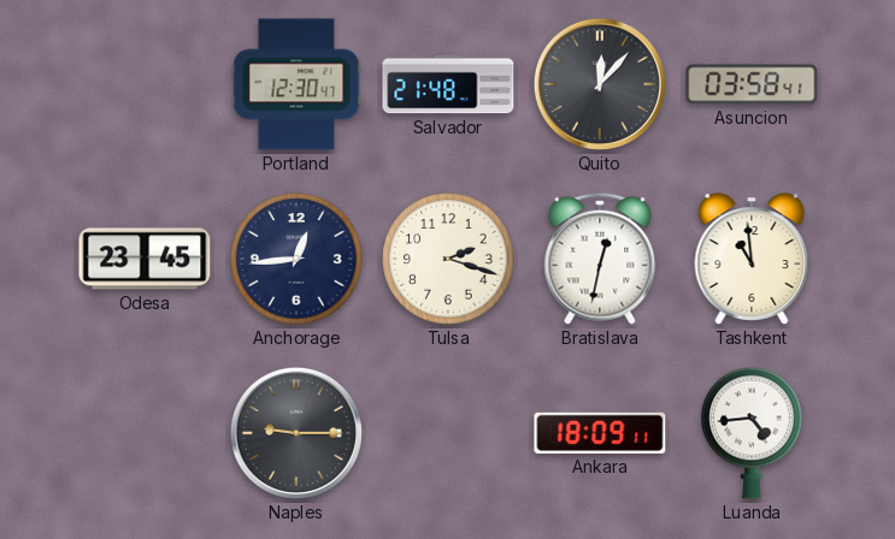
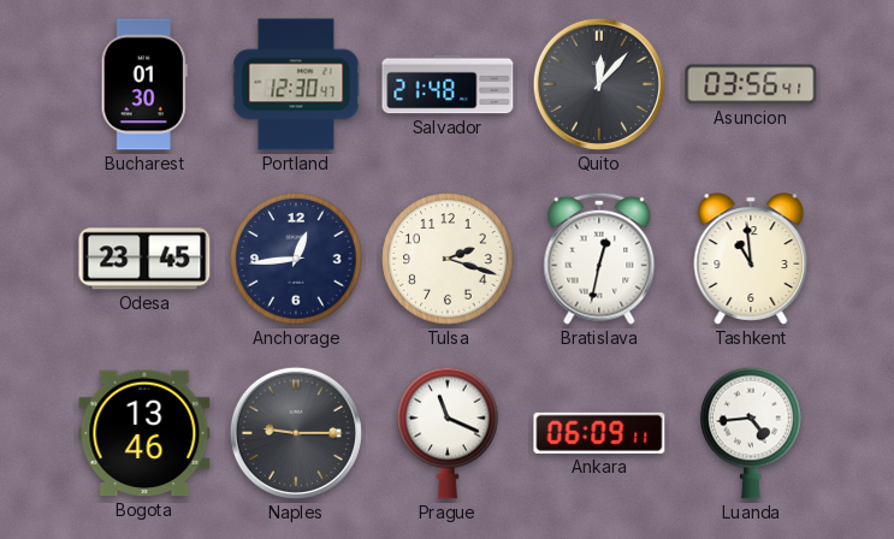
Bucharest: none -> 01:30
Asuncion: 03:58 -> 03:56
Bogota: none -> 13:46
Prague: none -> 11:19
Ankara: 18:09 -> 06:09
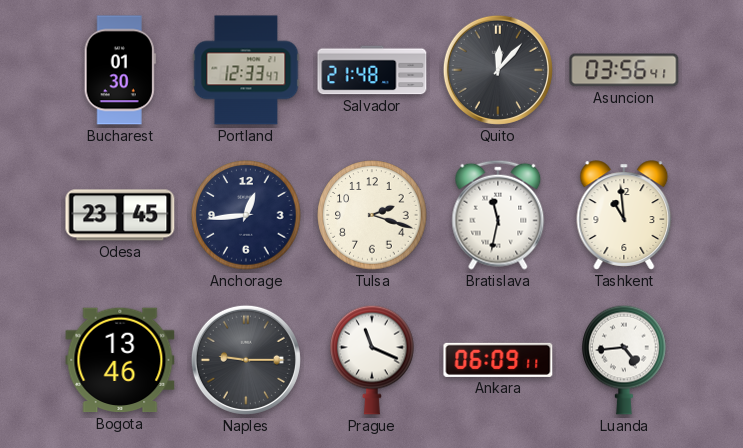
Portland: 12:30 -> 12:33
Bratislava: 12:32 -> 11:32
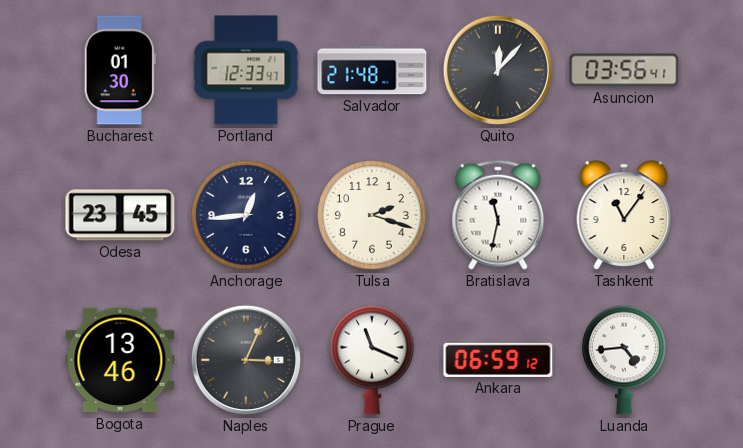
Tashkent: 10:59 -> 11:06
Naples: 9:15 -> 3:04
Ankara: 06:09 -> 06:59
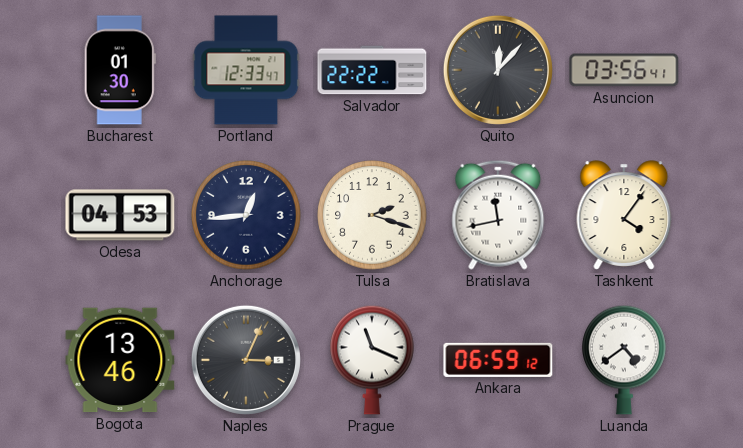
Salvador: 21:48 -> 22:22
Odesa: 23:45 -> 04:53
Bratislava: 11:32 -> 11:43
Tashkent: 11:06 -> 4:06
Luanda: 4:44 -> 4:39
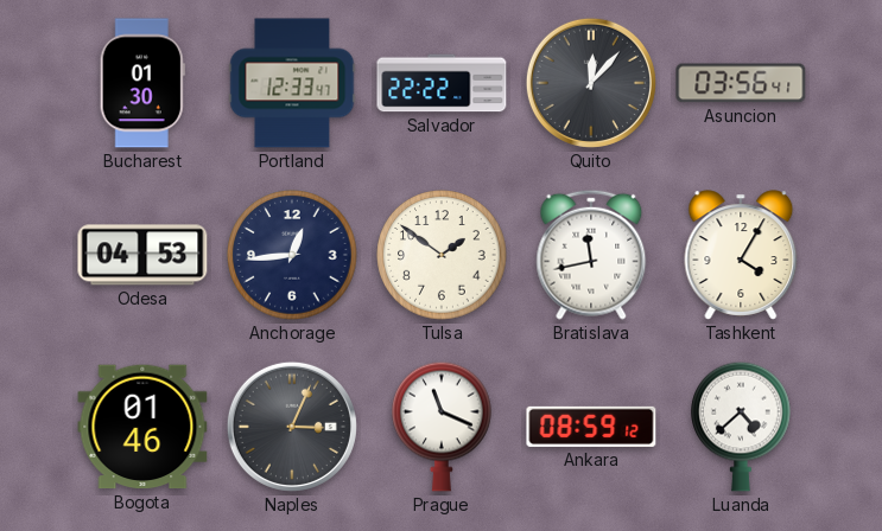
Tulsa: 2:18 -> 1:51
Tashkent: 4:06 -> 4:05
Bogota: 13:46 -> 01:46
Ankara: 06:59 -> 08:59
Luanda: 4:39 -> 4:38
